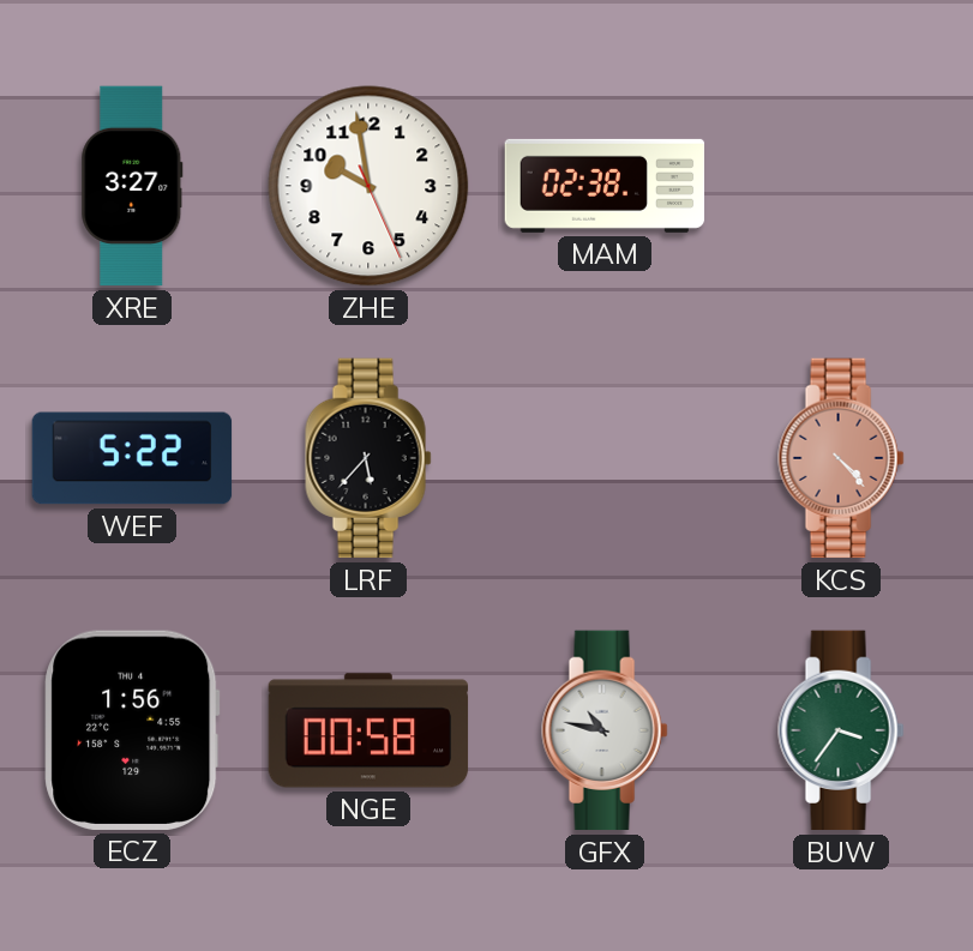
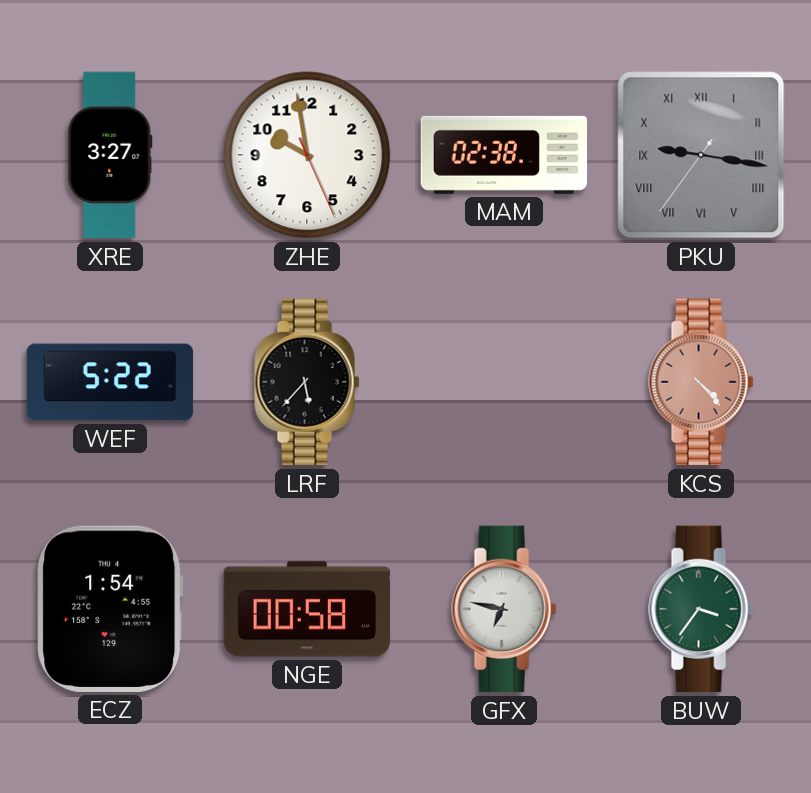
PKU: none -> 9:16
ECZ: 1:56 -> 1:54
GFX: 10:47 -> 6:47
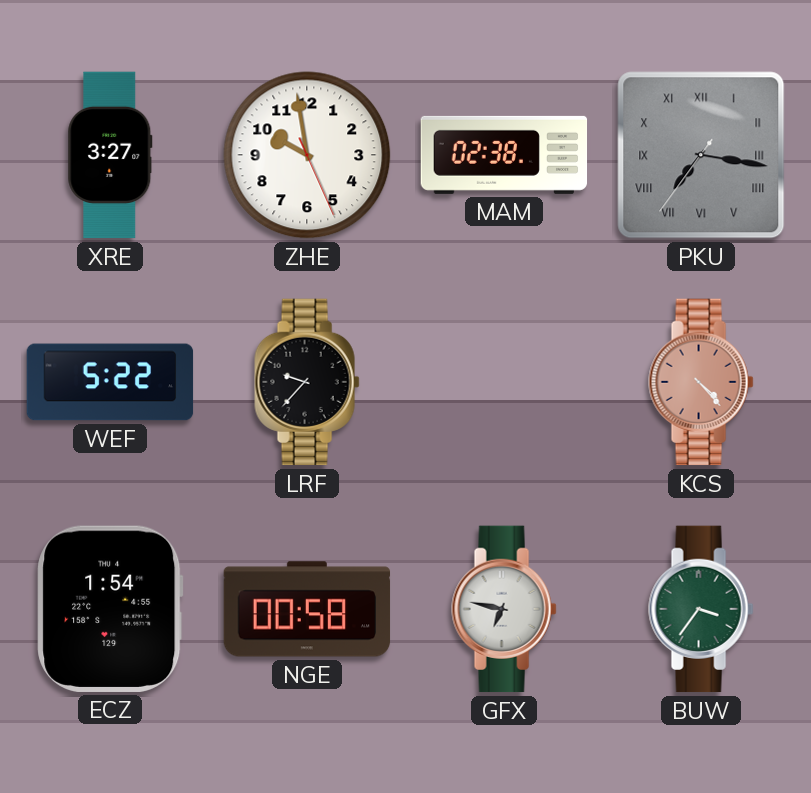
PKU: 9:16 -> 7:16
LRF: 5:37 -> 9:37
